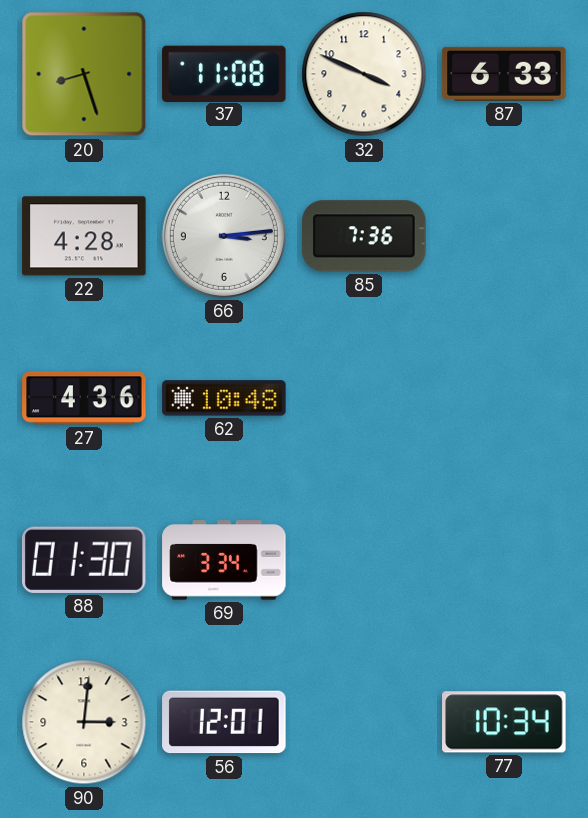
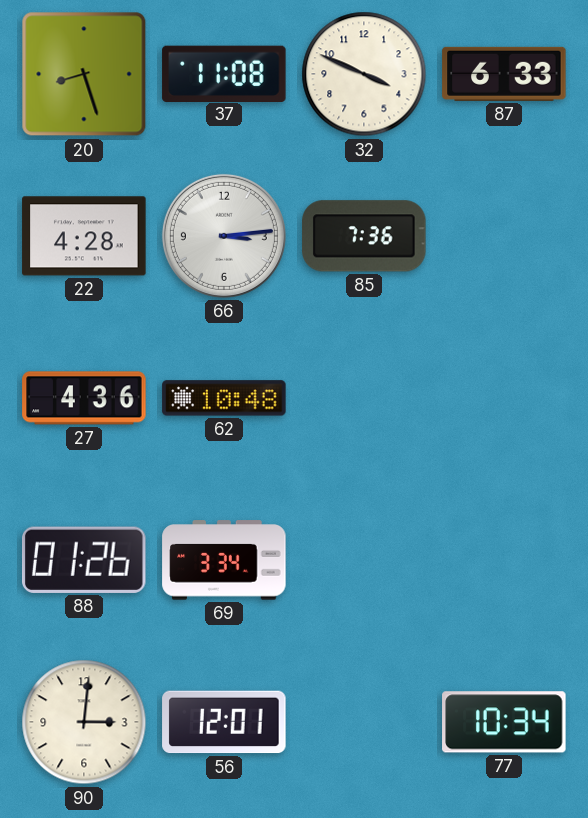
88: 01:30 -> 01:26
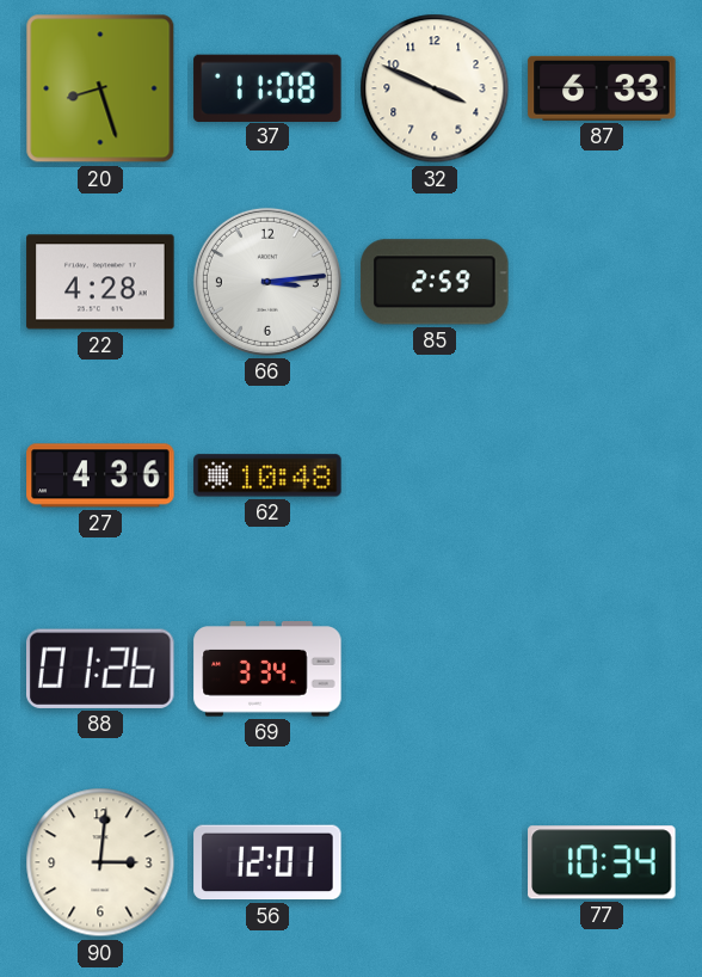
85: 7:36 -> 2:59
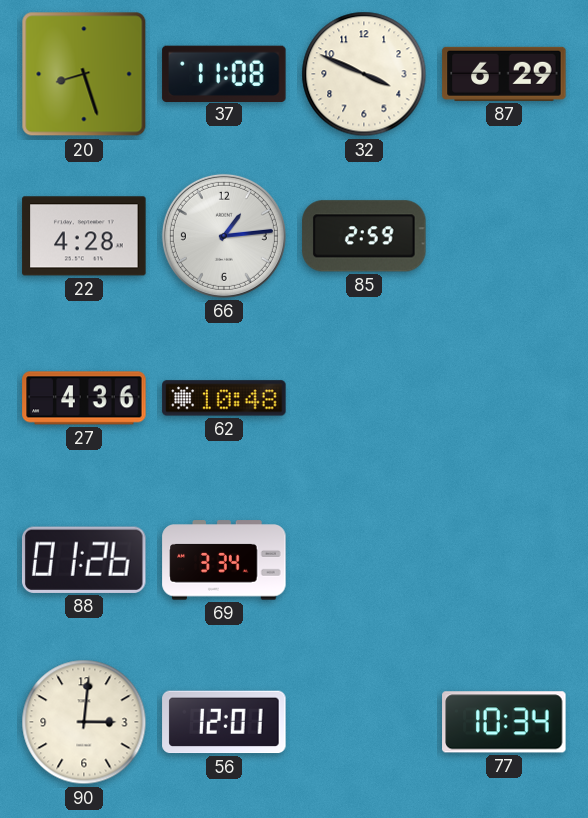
87: 6:33 -> 6:29
66: 3:14 -> 1:14
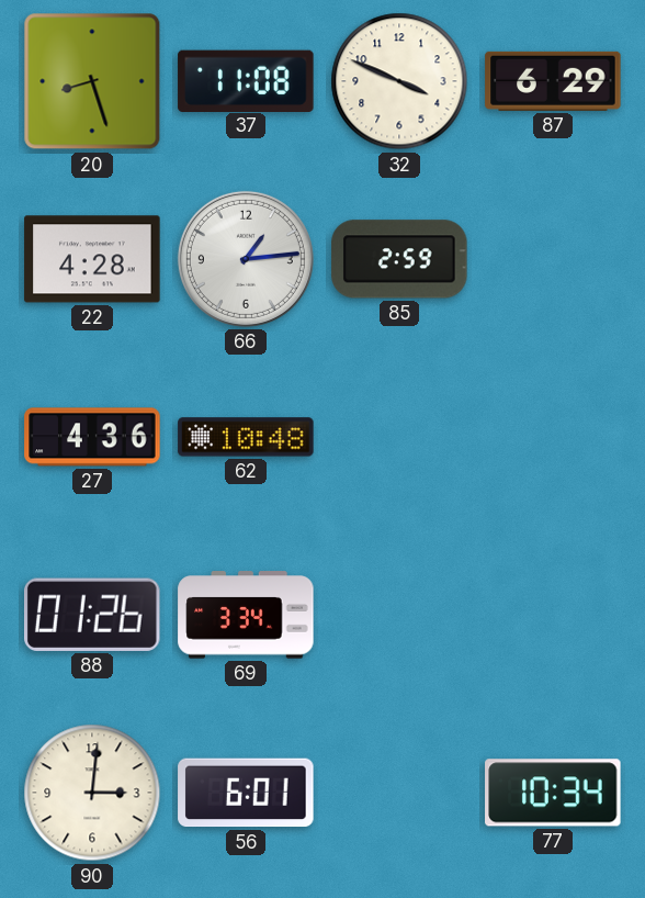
56: 12:01 -> 6:01
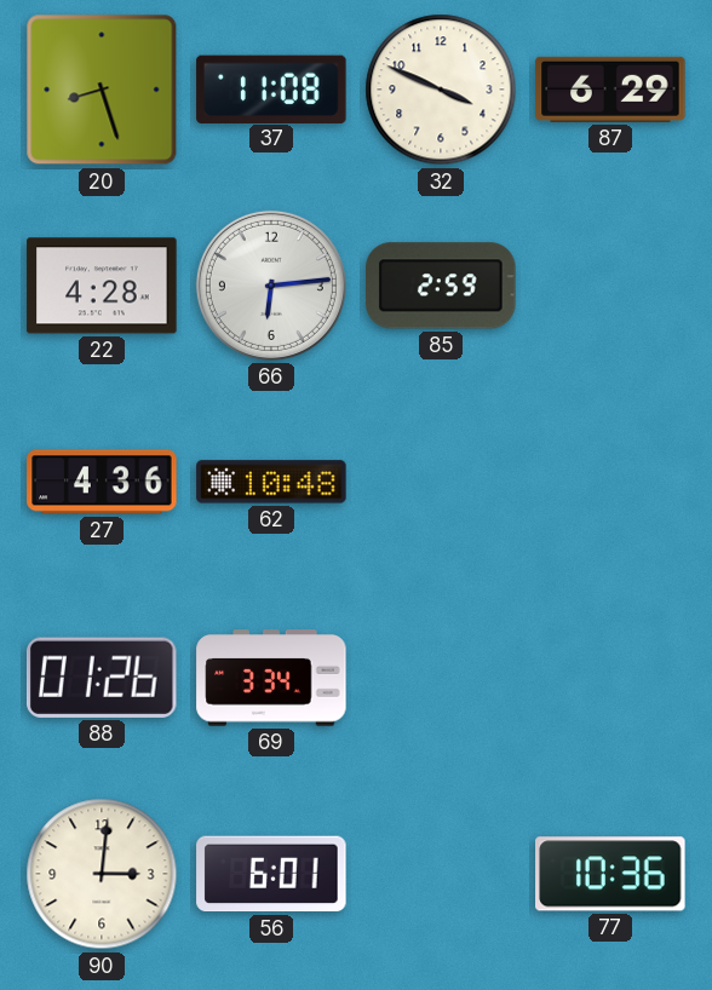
66: 1:14 -> 6:14
77: 10:34 -> 10:36
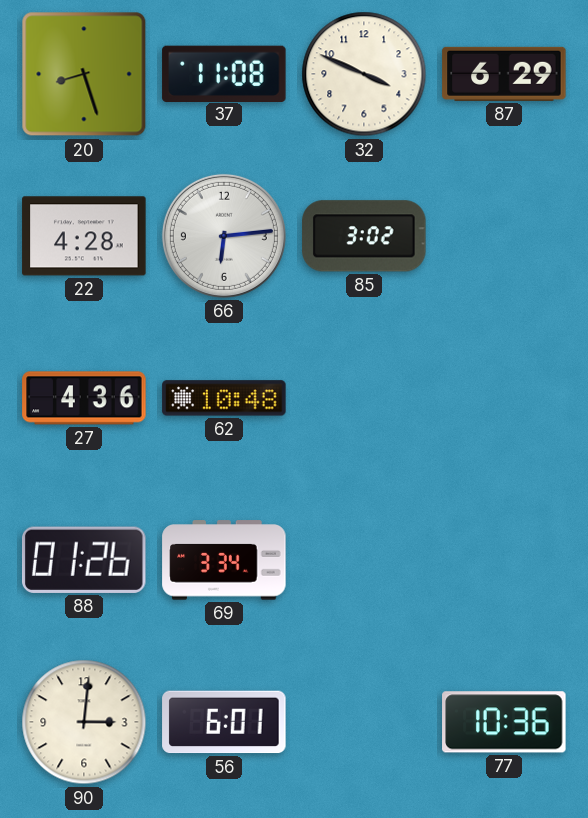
85: 2:59 -> 3:02
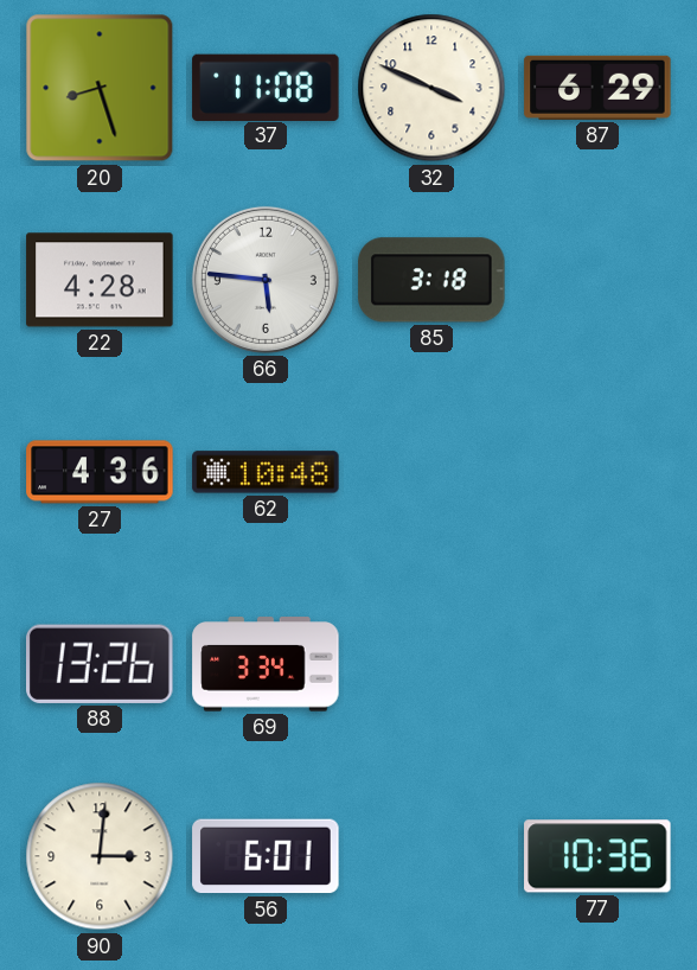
66: 6:14 -> 5:46
85: 3:02 -> 3:18
88: 01:26 -> 13:26
